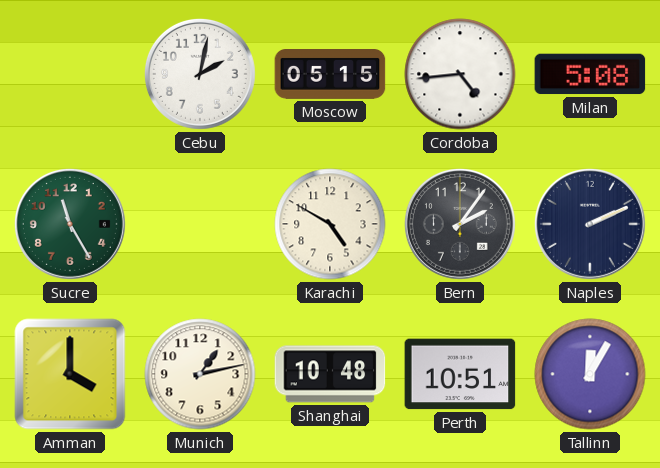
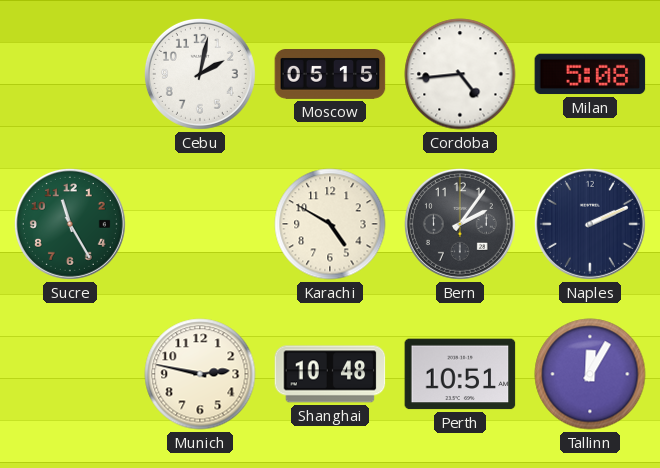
Amman: 4:00 -> none
Munich: 1:13 -> 2:47
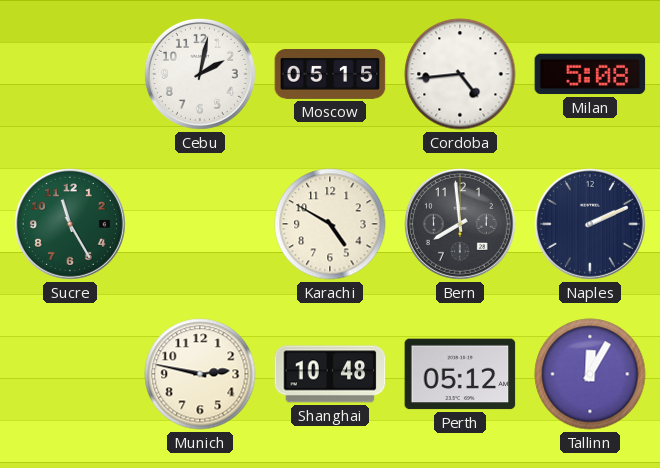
Bern: 2:06 -> 7:59
Perth: 10:51 -> 05:12
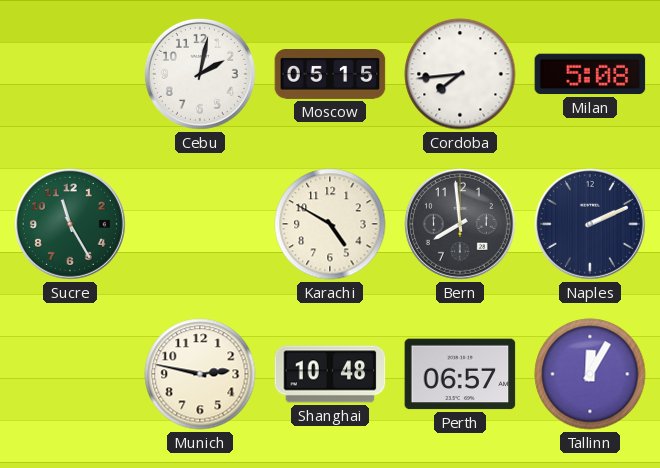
Cordoba: 4:44 -> 7:44
Perth: 05:12 -> 06:57
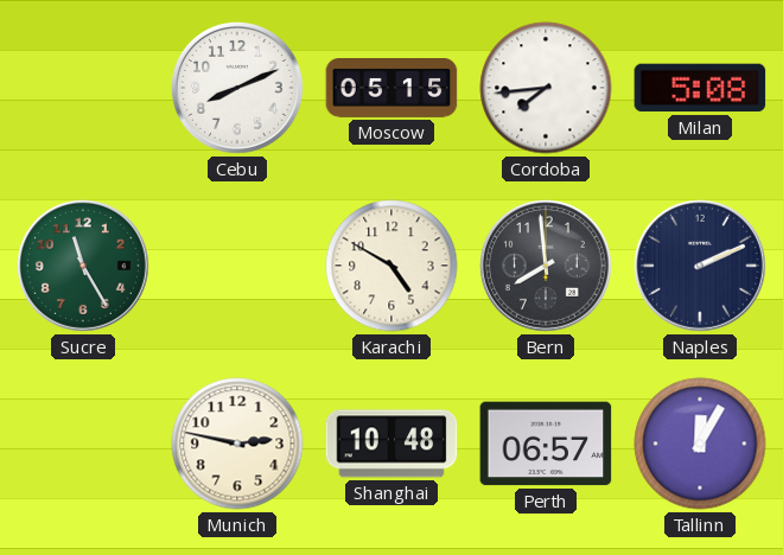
Cebu: 2:02 -> 8:11
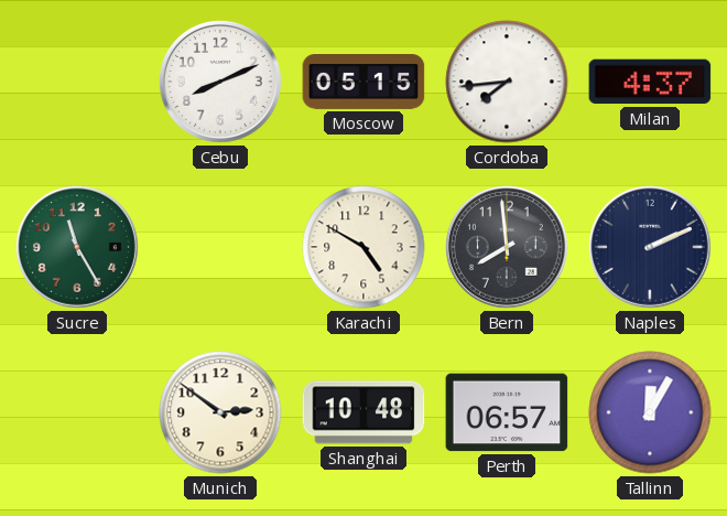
Milan: 5:08 -> 4:37
Munich: 2:47 -> 2:51
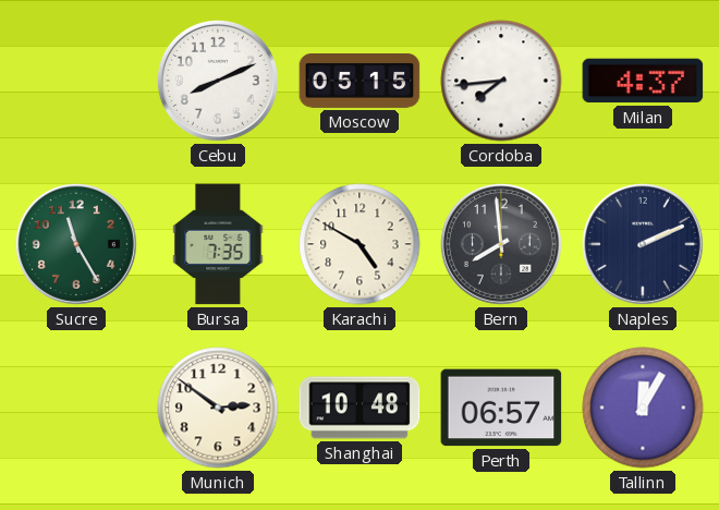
Bursa: none -> 7:35
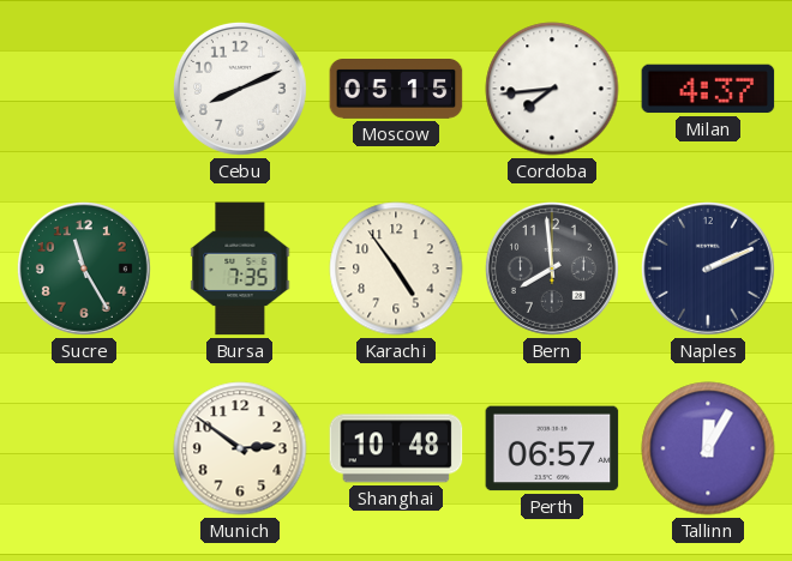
Karachi: 4:50 -> 4:54
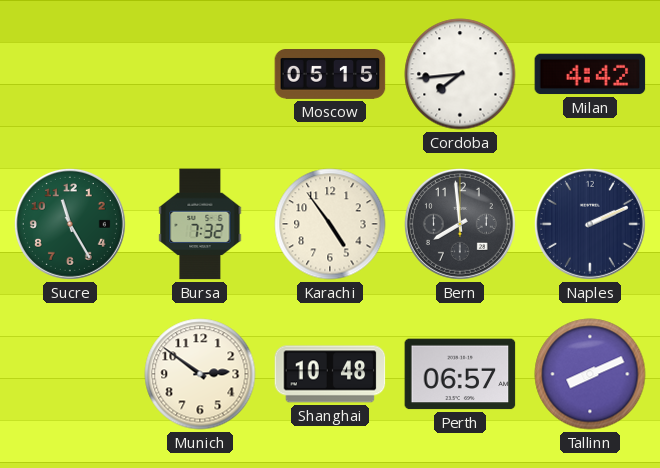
Cebu: 8:11 -> none
Milan: 4:37 -> 4:42
Bursa: 7:35 -> 7:32
Tallinn: 12:05 -> 8:11
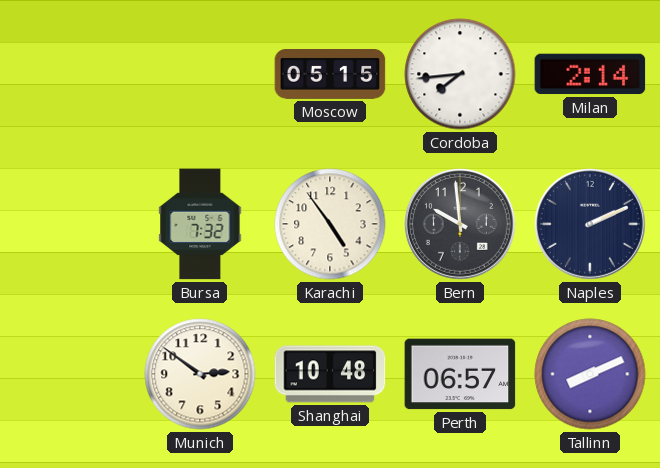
Milan: 4:42 -> 2:14
Sucre: 11:25 -> none
Bern: 7:59 -> 9:59
